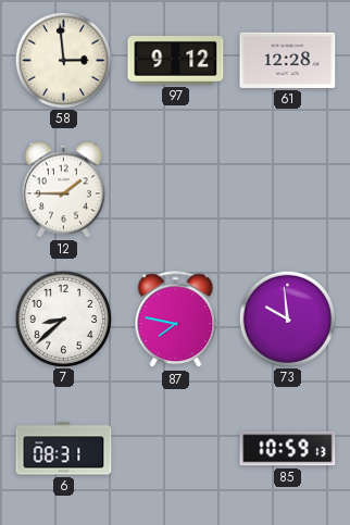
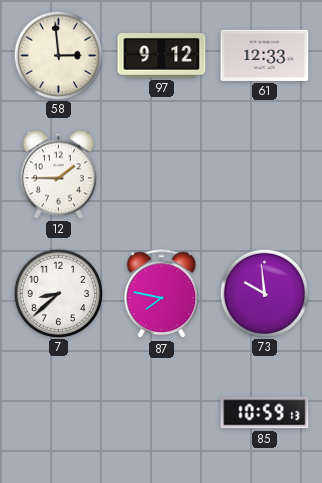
61: 12:28 -> 12:33
6: 08:31 -> none
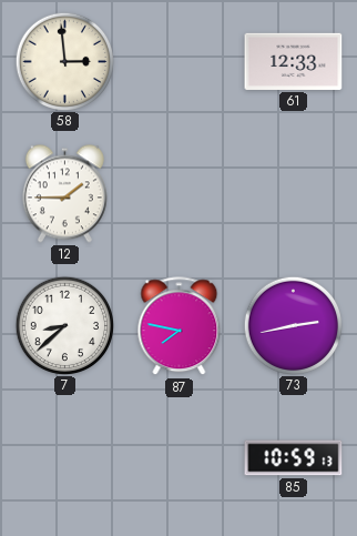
97: 9:12 -> none
73: 9:59 -> 2:43
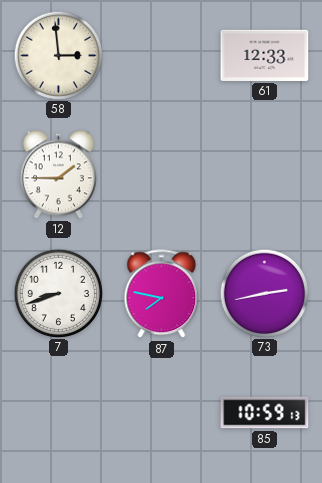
7: 8:38 -> 8:42
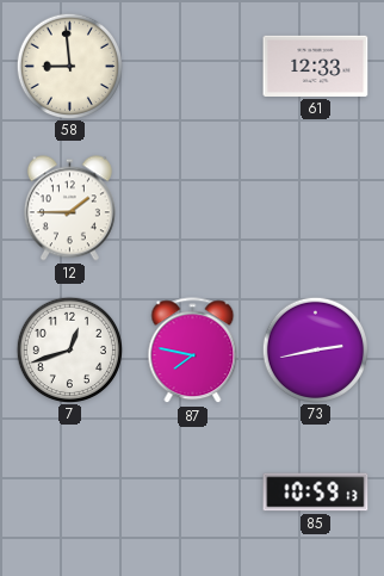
58: 2:59 -> 8:59
7: 8:42 -> 12:42
